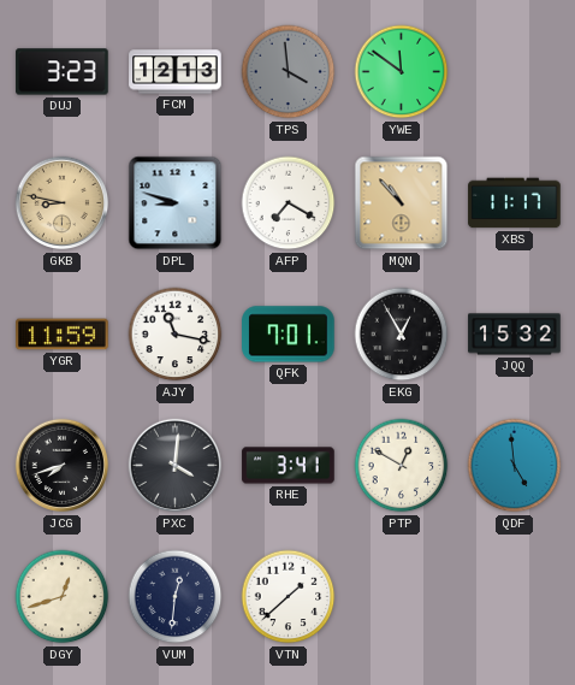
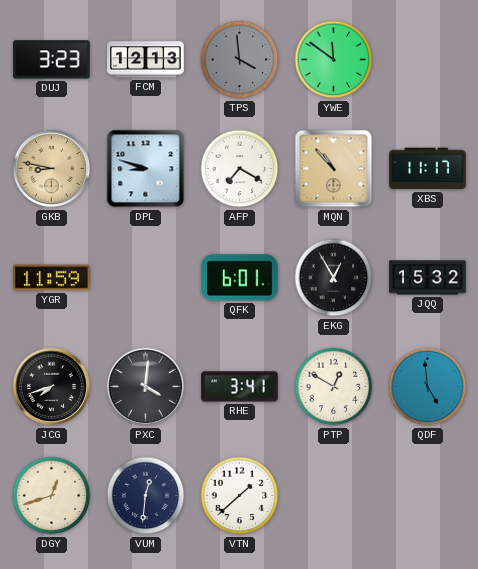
AJY: 11:17 -> none
QFK: 7:01 -> 6:01
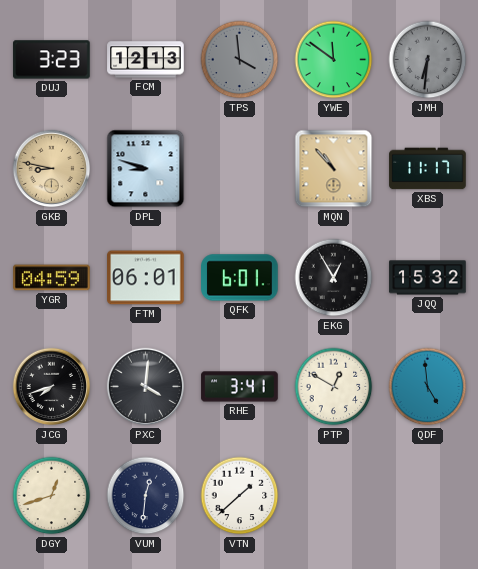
JMH: none -> 6:31
AFP: 7:20 -> none
YGR: 11:59 -> 04:59
FTM: none -> 06:01
